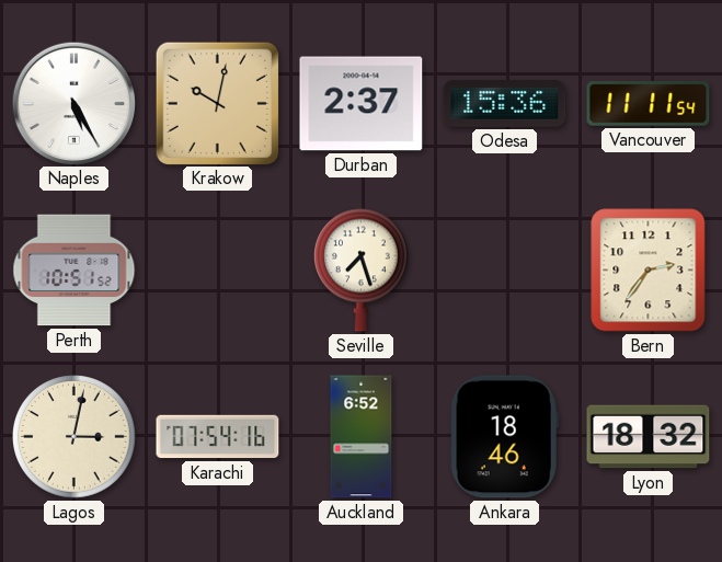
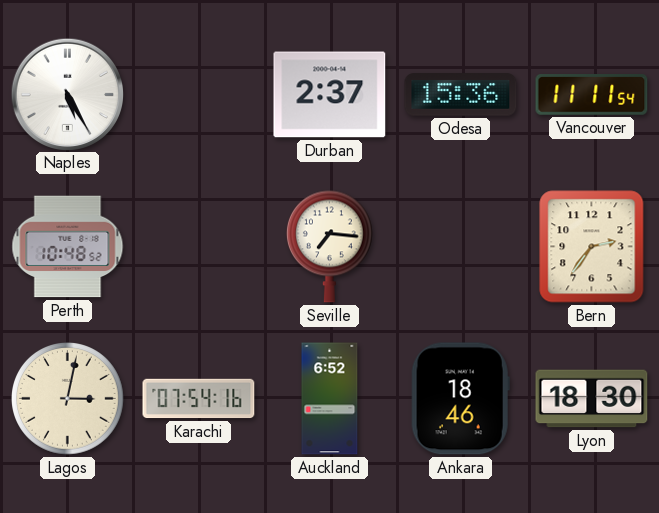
Krakow: 10:02 -> none
Perth: 10:51 -> 10:48
Seville: 7:27 -> 7:16
Lyon: 18:32 -> 18:30
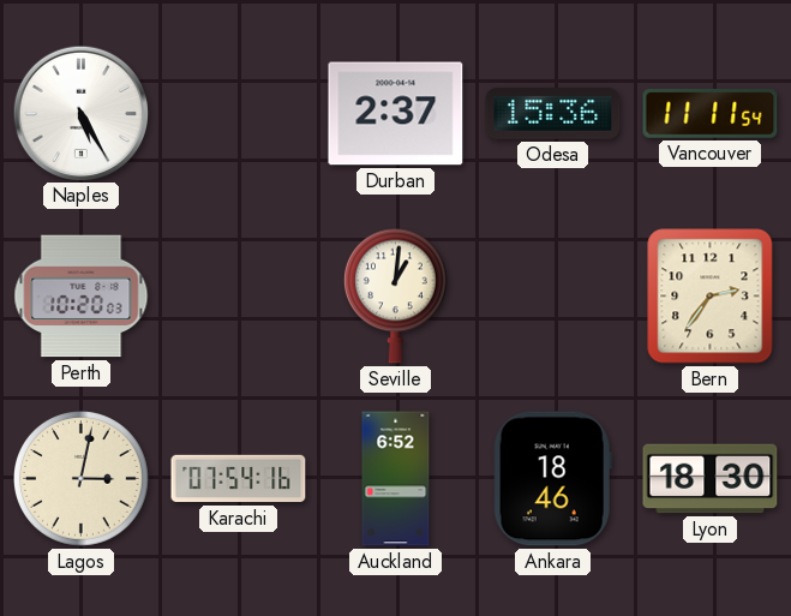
Perth: 10:48 -> 10:20
Seville: 7:16 -> 1:01
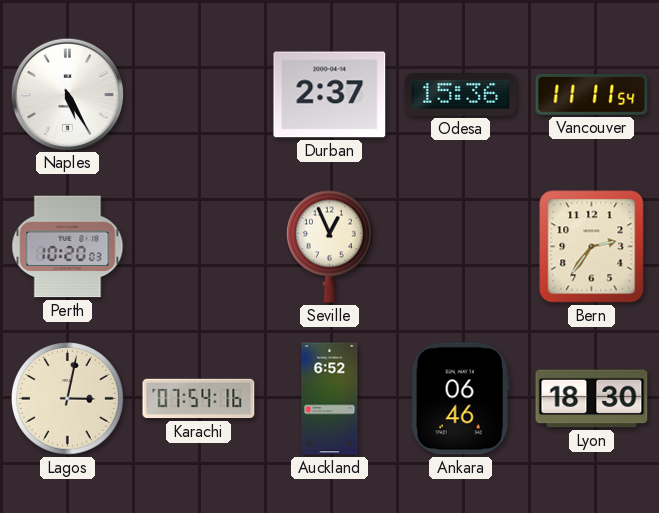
Seville: 1:01 -> 12:56
Ankara: 18:46 -> 06:46
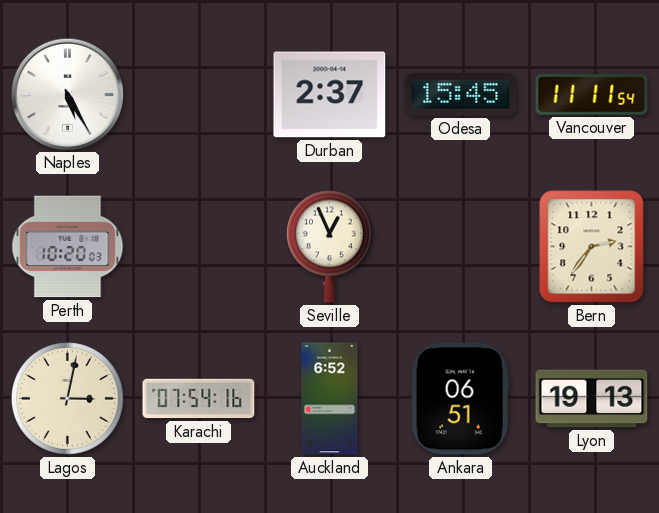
Odesa: 15:36 -> 15:45
Ankara: 06:46 -> 06:51
Lyon: 18:30 -> 19:13
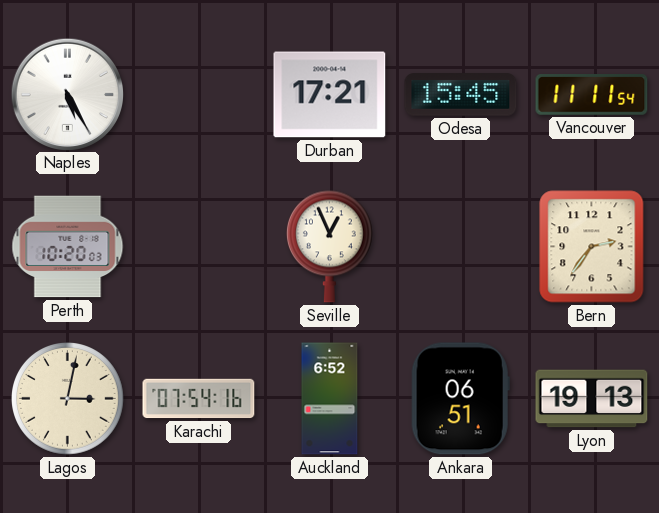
Durban: 2:37 -> 17:21
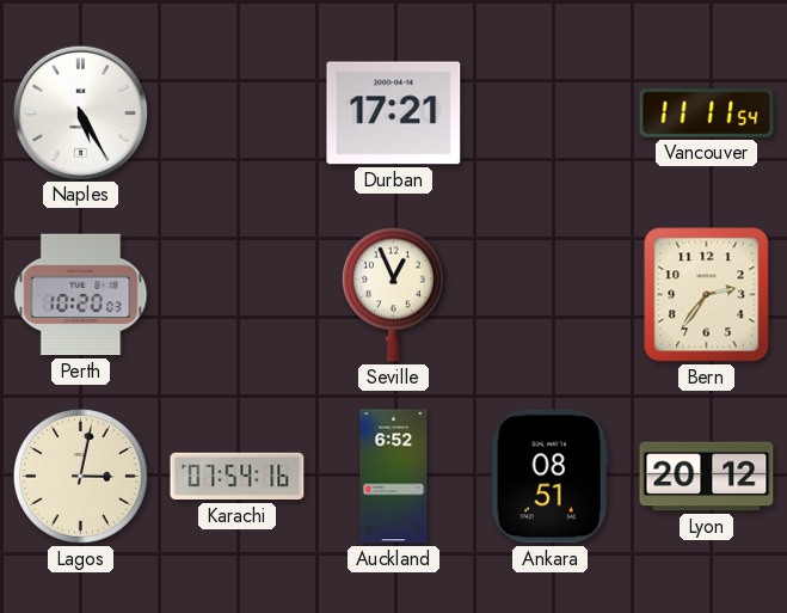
Odesa: 15:45 -> none
Ankara: 06:51 -> 08:51
Lyon: 19:13 -> 20:12
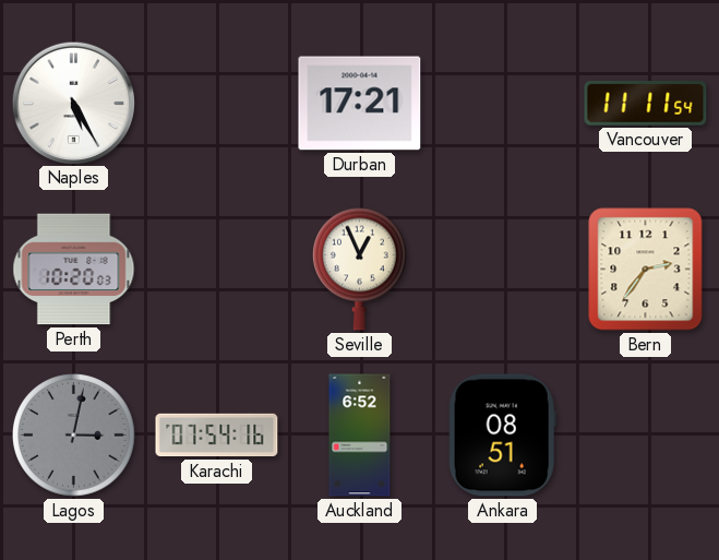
Lagos dial: cream -> grey
Lyon: 20:12 -> none
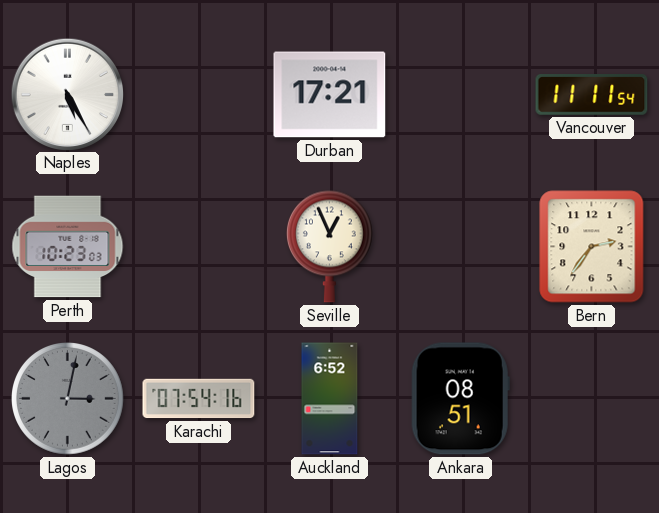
Perth: 10:20 -> 10:23
